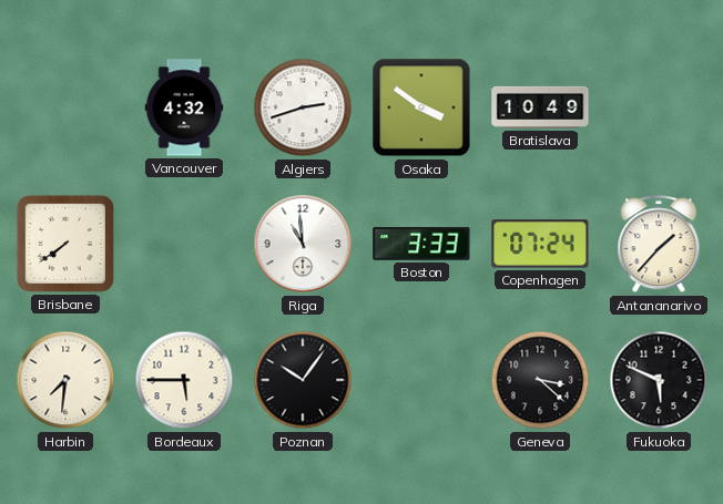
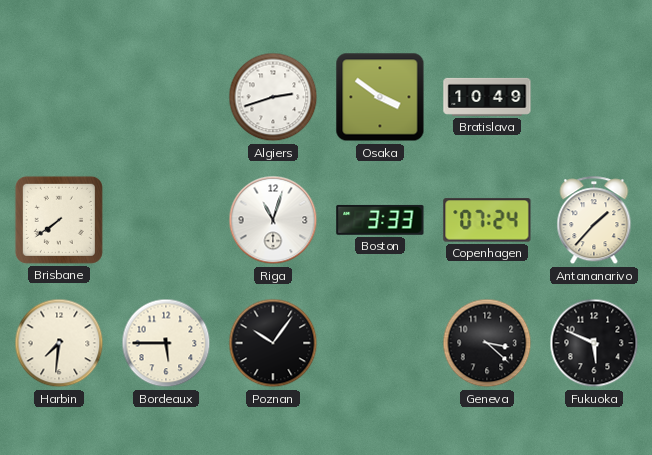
Vancouver: 4:32 -> none
Riga: 10:59 -> 11:03
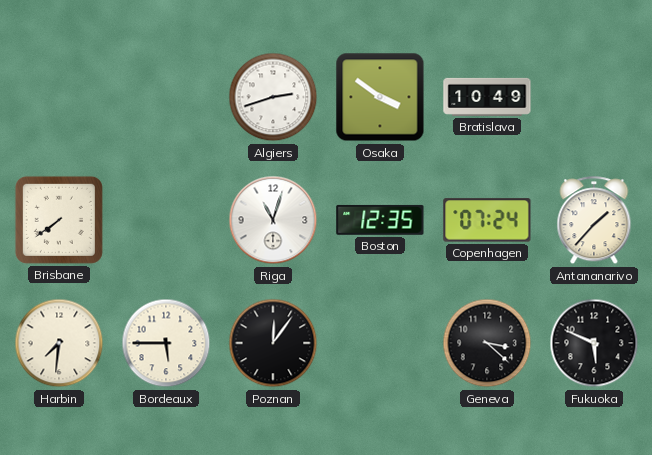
Boston: 3:33 -> 12:35
Poznan: 10:06 -> 12:06
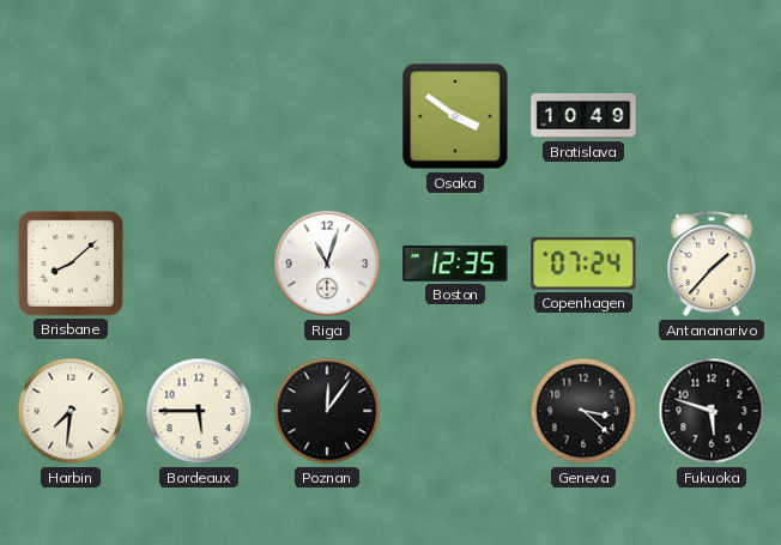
Algiers: 2:42 -> none
Brisbane: 7:39 -> 8:08
Fukuoka: 5:49 -> 5:48
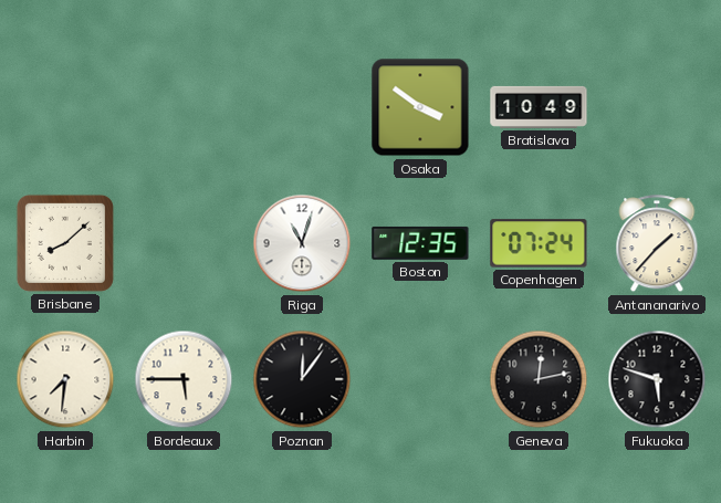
Geneva: 3:22 -> 12:13
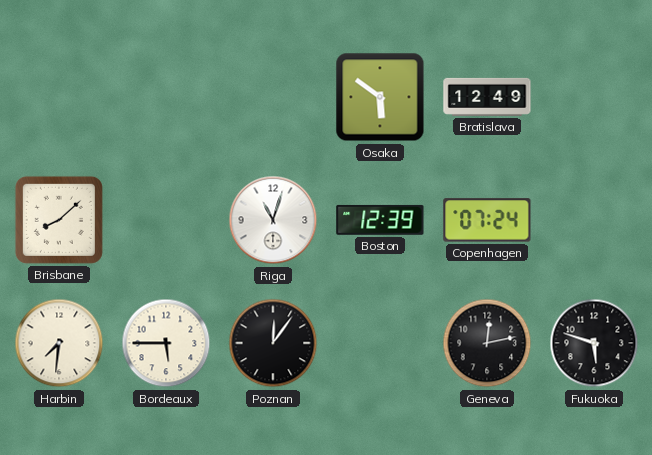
Osaka: 3:51 -> 5:51
Bratislava: 10:49 -> 12:49
Boston: 12:35 -> 12:39
Antananarivo: 1:37 -> none
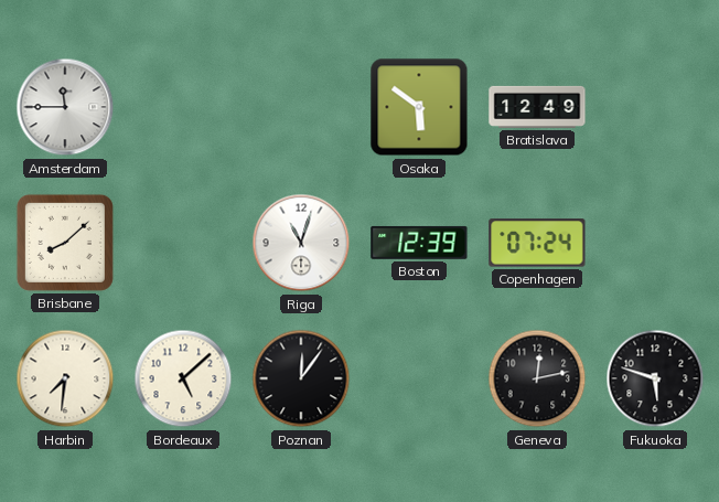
Amsterdam: none -> 11:45
Bordeaux: 5:45 -> 5:08
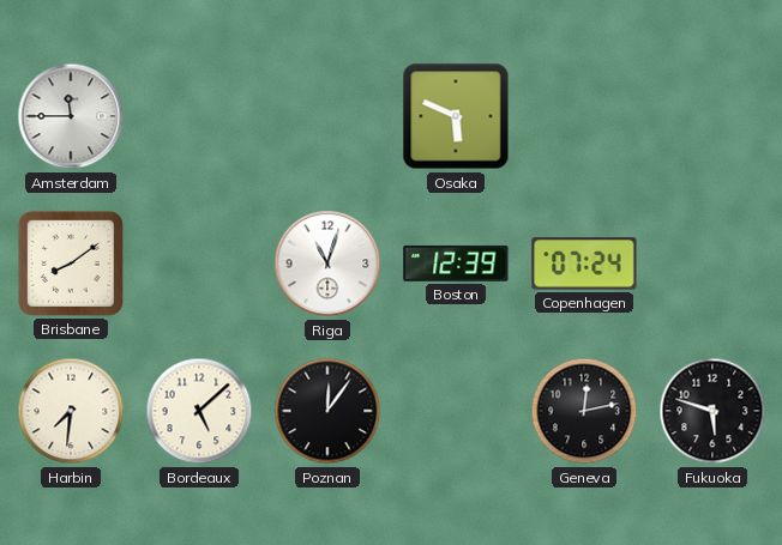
Osaka: 5:51 -> 5:49
Bratislava: 12:49 -> none
Brisbane: 8:08 -> 8:09
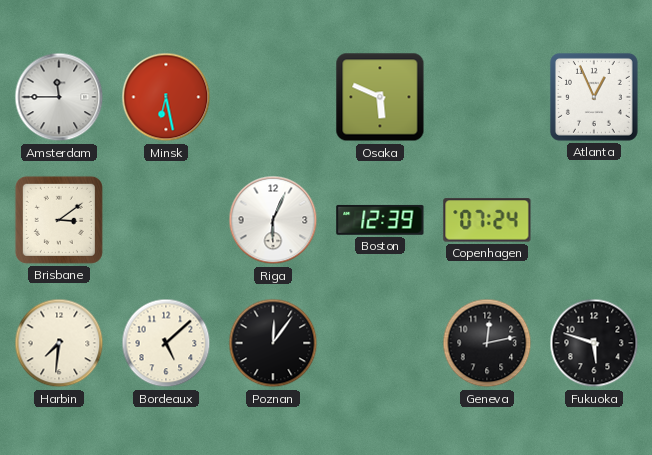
Minsk: none -> 6:28
Atlanta: none -> 12:56
Brisbane: 8:09 -> 3:09
Riga: 11:03 -> 6:04
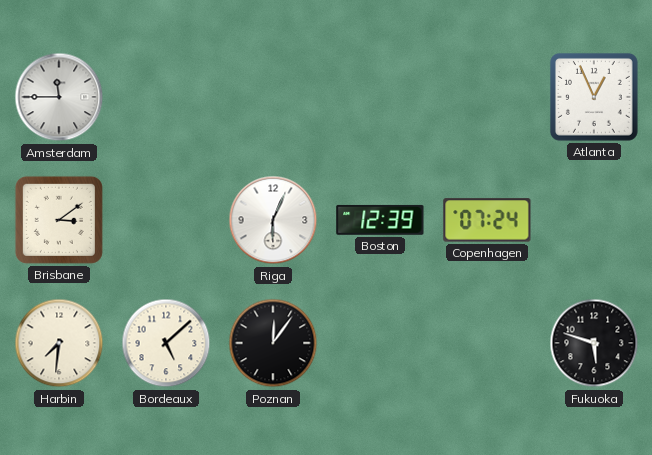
Minsk: 6:28 -> none
Osaka: 5:49 -> none
Geneva: 12:13 -> none
